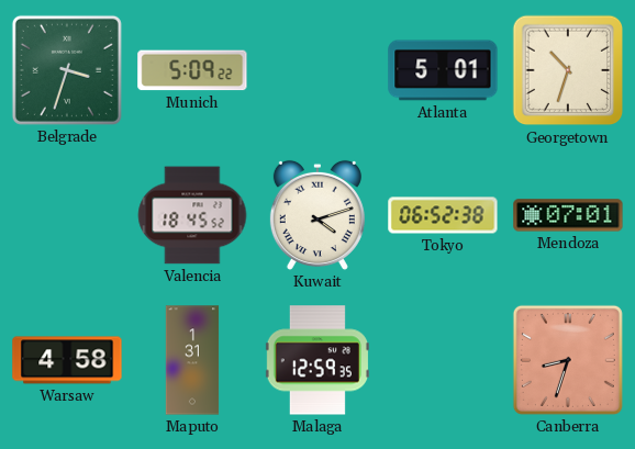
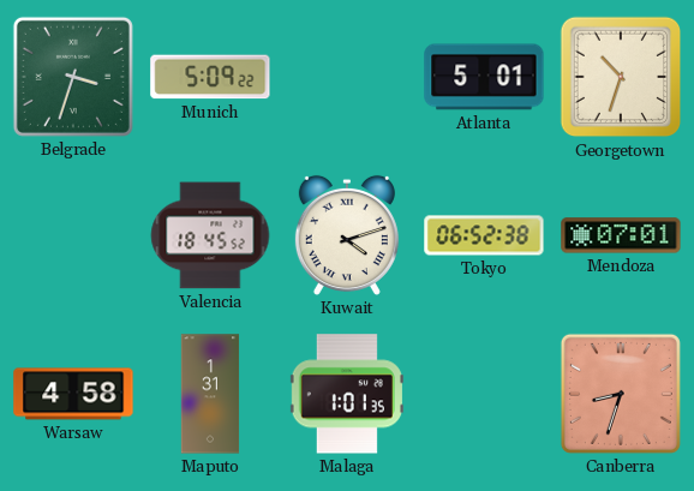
Malaga: 12:59 -> 1:01
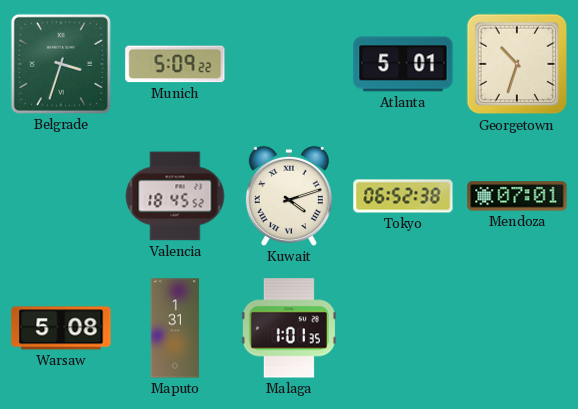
Warsaw: 4:58 -> 5:08
Canberra: 8:33 -> none
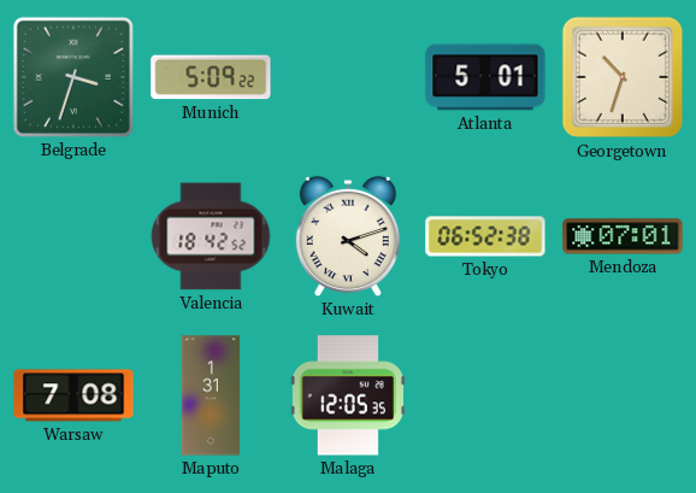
Valencia: 18:45 -> 18:42
Warsaw: 5:08 -> 7:08
Malaga: 1:01 -> 12:05
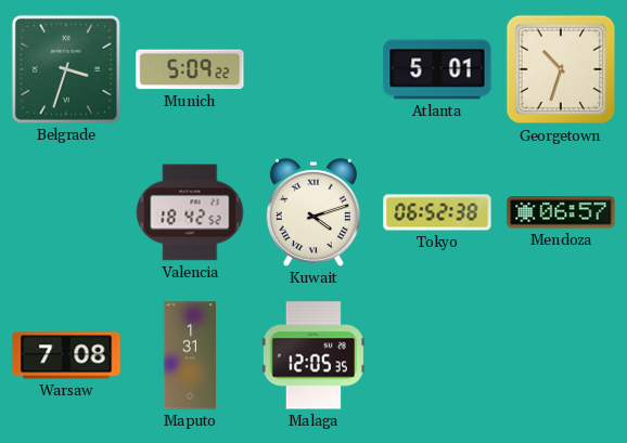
Mendoza: 07:01 -> 06:57
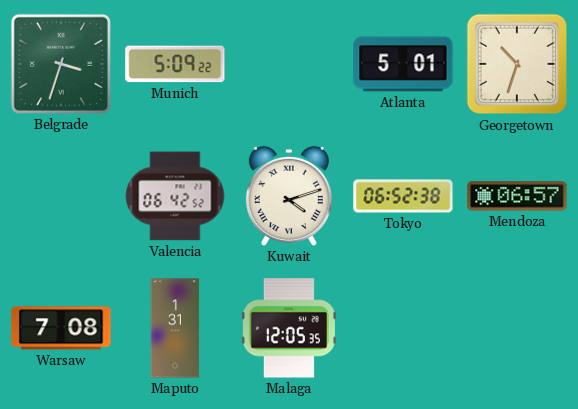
Valencia: 18:42 -> 06:42
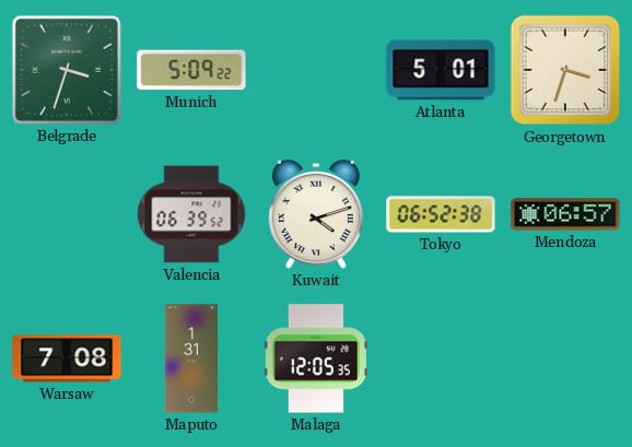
Georgetown: 10:33 -> 3:33
Valencia: 06:42 -> 06:39
